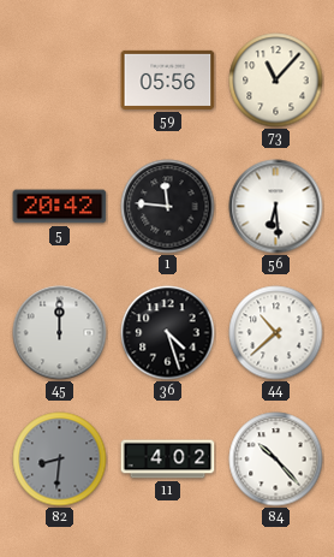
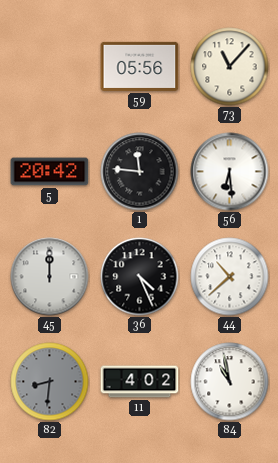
36: 4:27 -> 4:26
84: 10:23 -> 10:58
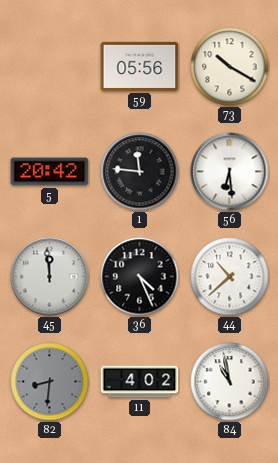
73: 11:07 -> 10:20
45: 12:00 -> 11:59
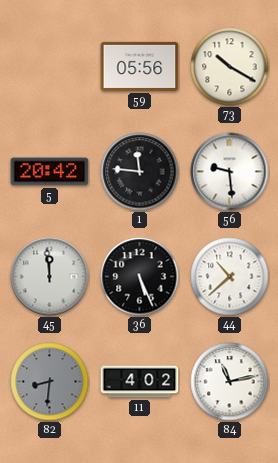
56: 6:29 -> 9:29
36: 4:26 -> 5:26
84: 10:58 -> 11:13
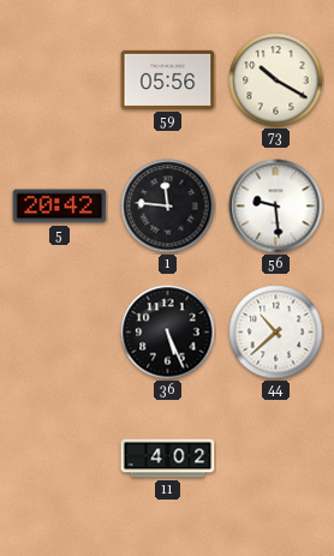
45: 11:59 -> none
82: 8:31 -> none
84: 11:13 -> none
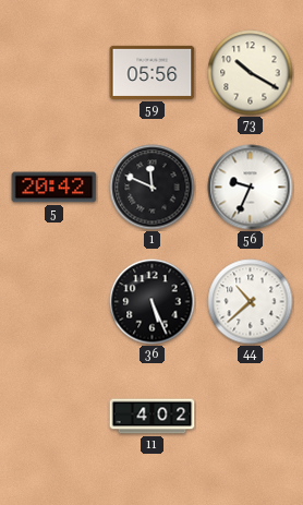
1: 11:46 -> 11:49
56: 9:29 -> 9:34
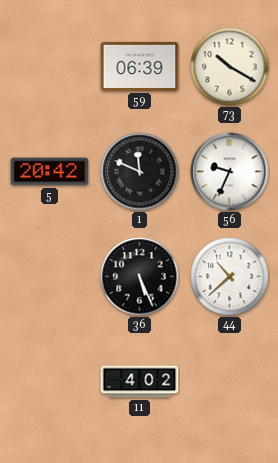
59: 05:56 -> 06:39
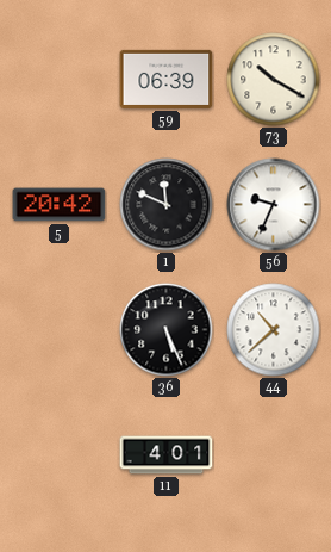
11: 4:02 -> 4:01
